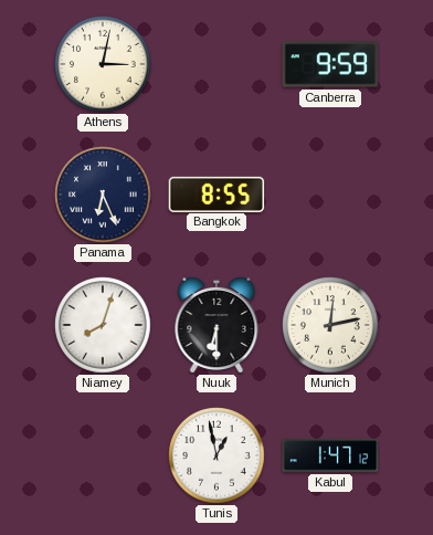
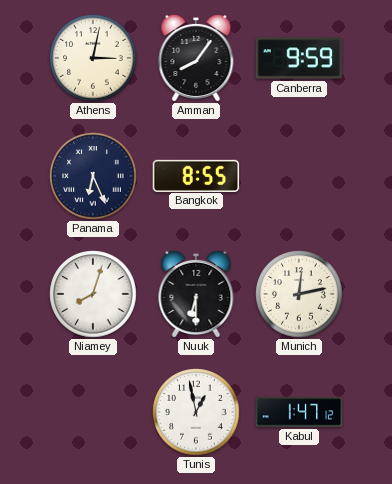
Amman: none -> 8:06
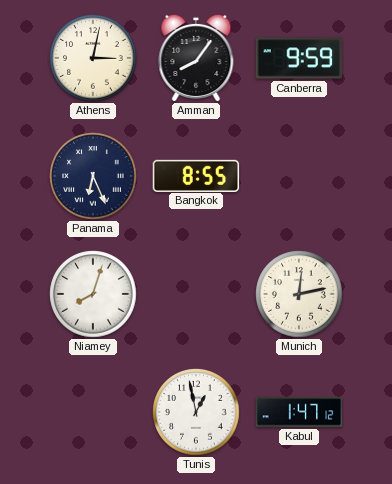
Nuuk: 6:30 -> none
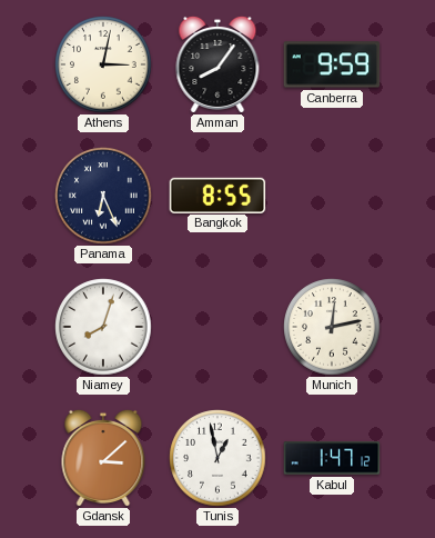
Gdansk: none -> 3:08
